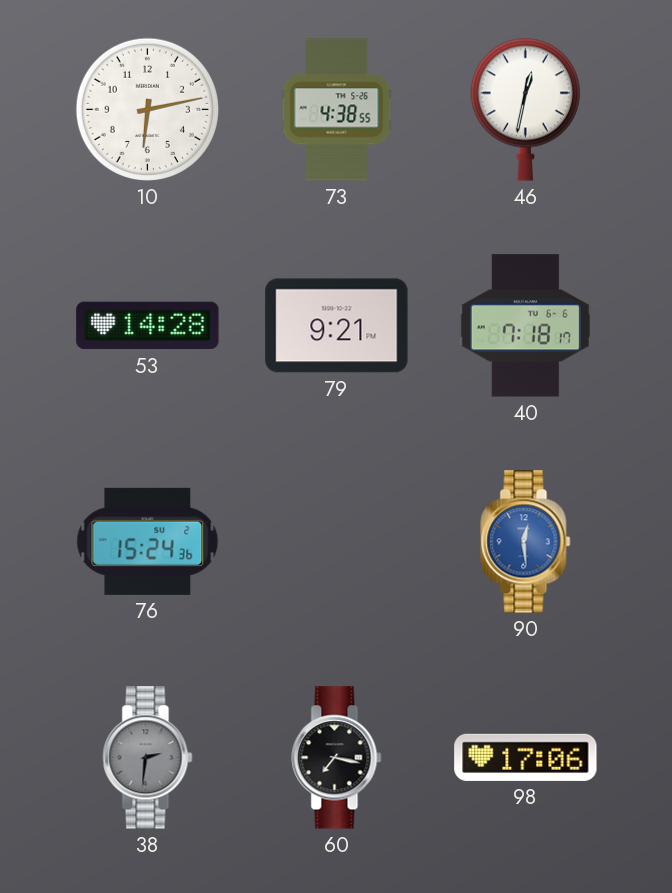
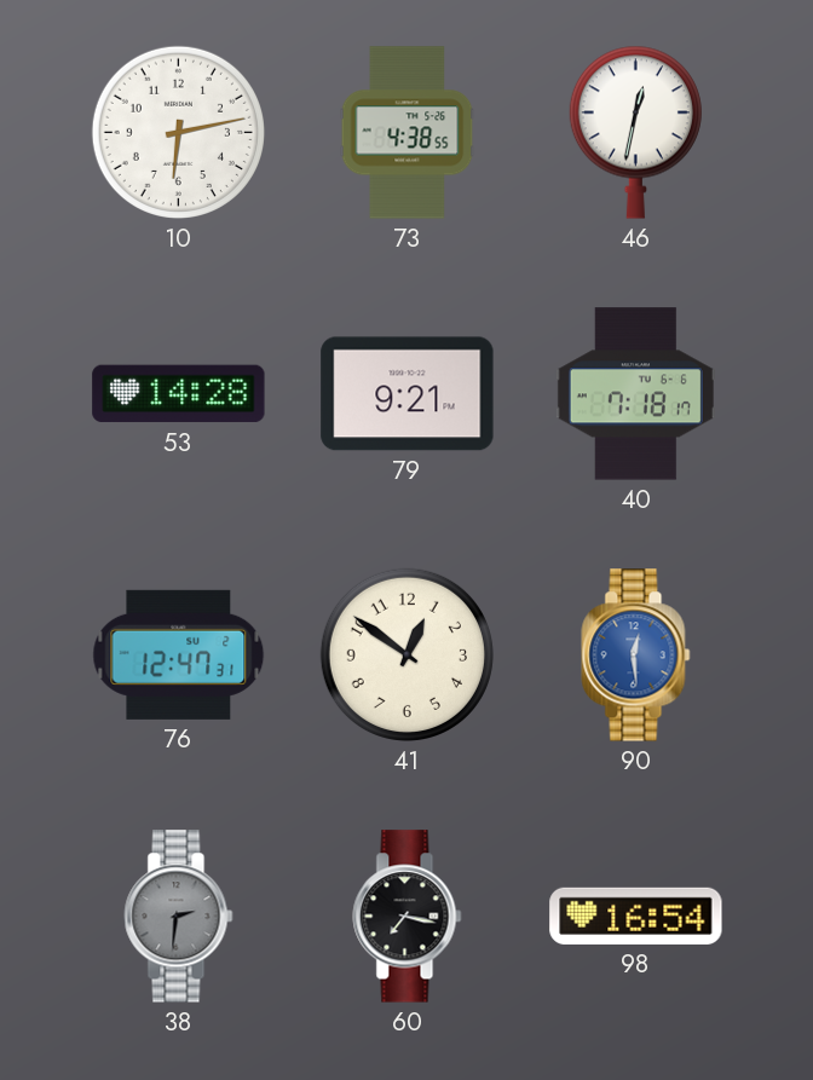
76: 15:24 -> 12:47
41: none -> 12:51
98: 17:06 -> 16:54
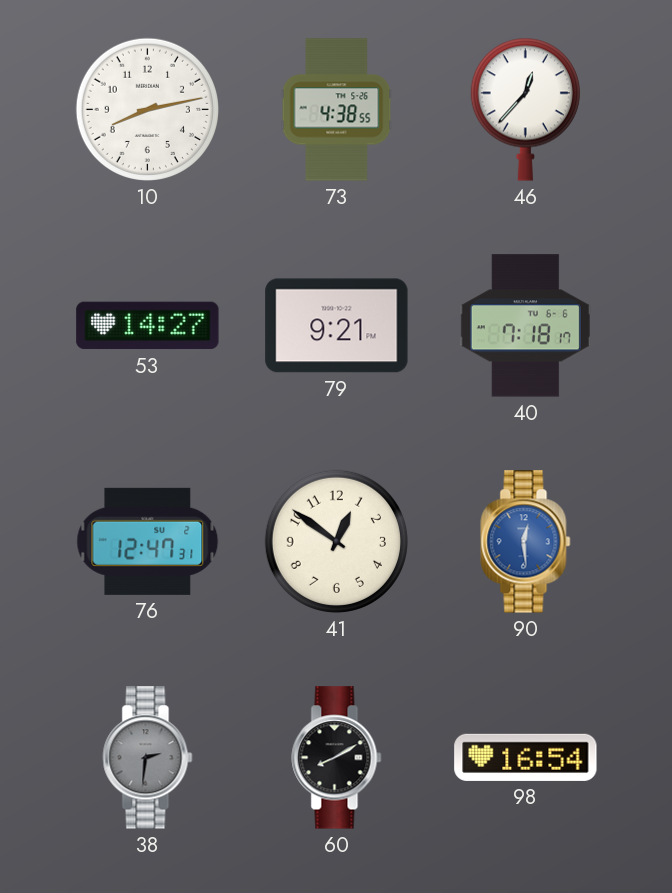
10: 6:13 -> 8:13
46: 12:32 -> 12:37
53: 14:28 -> 14:27
60: 7:17 -> 8:10
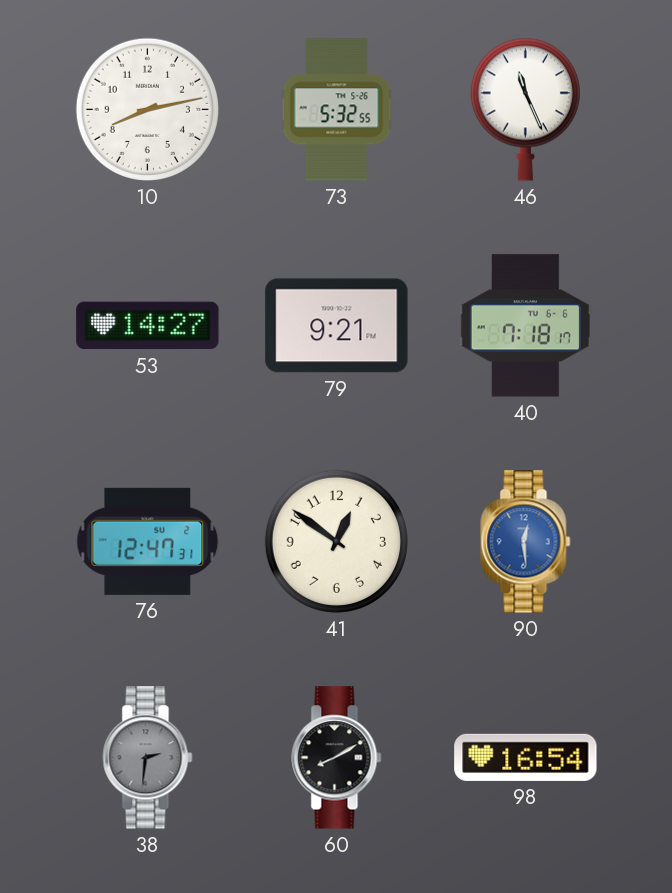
73: 4:38 -> 5:32
46: 12:37 -> 11:26
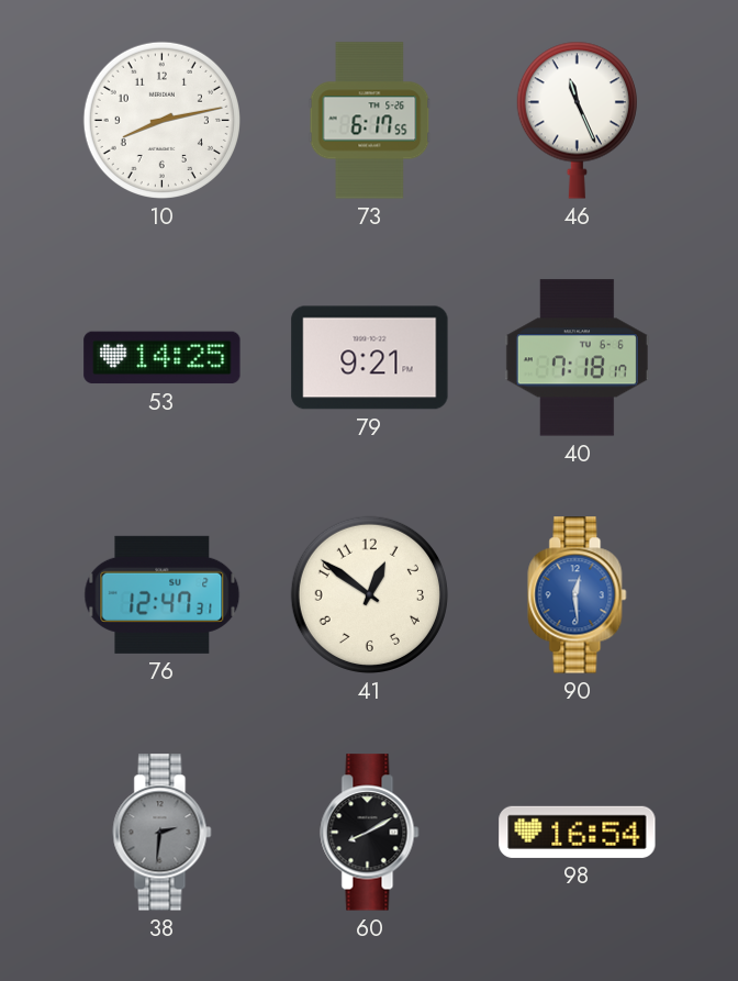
73: 5:32 -> 6:17
53: 14:27 -> 14:25
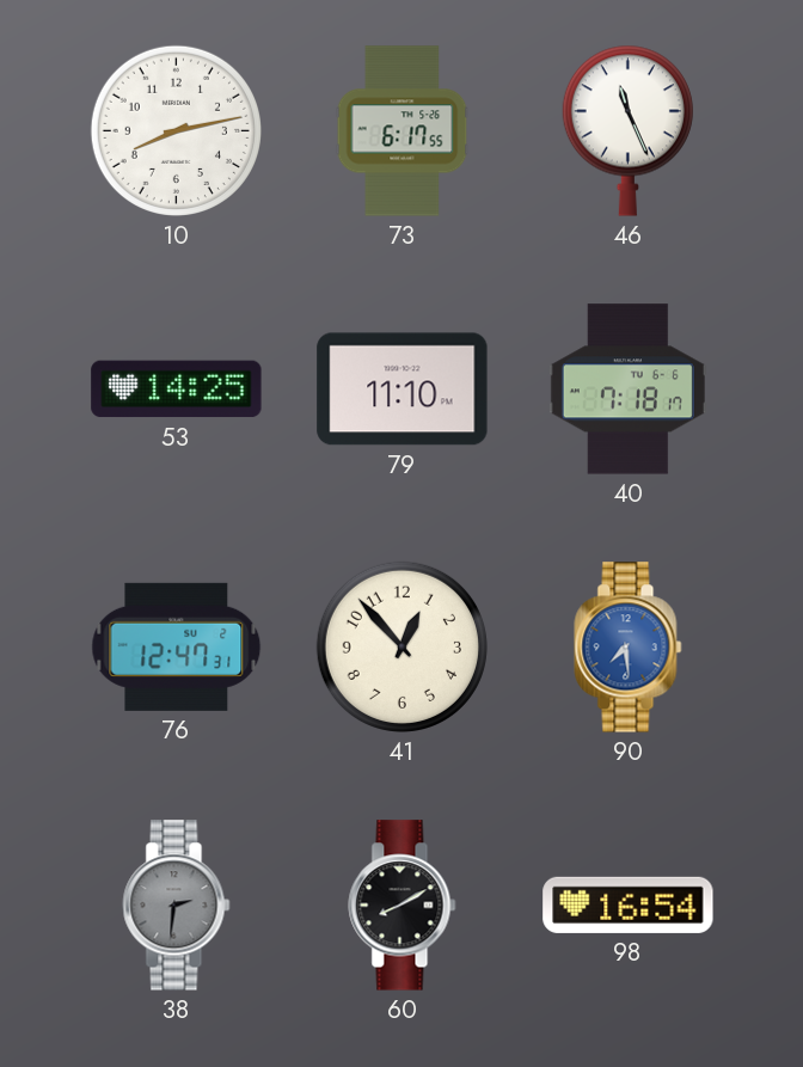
79: 9:21 -> 11:10
41: 12:51 -> 12:53
90: 12:29 -> 7:29
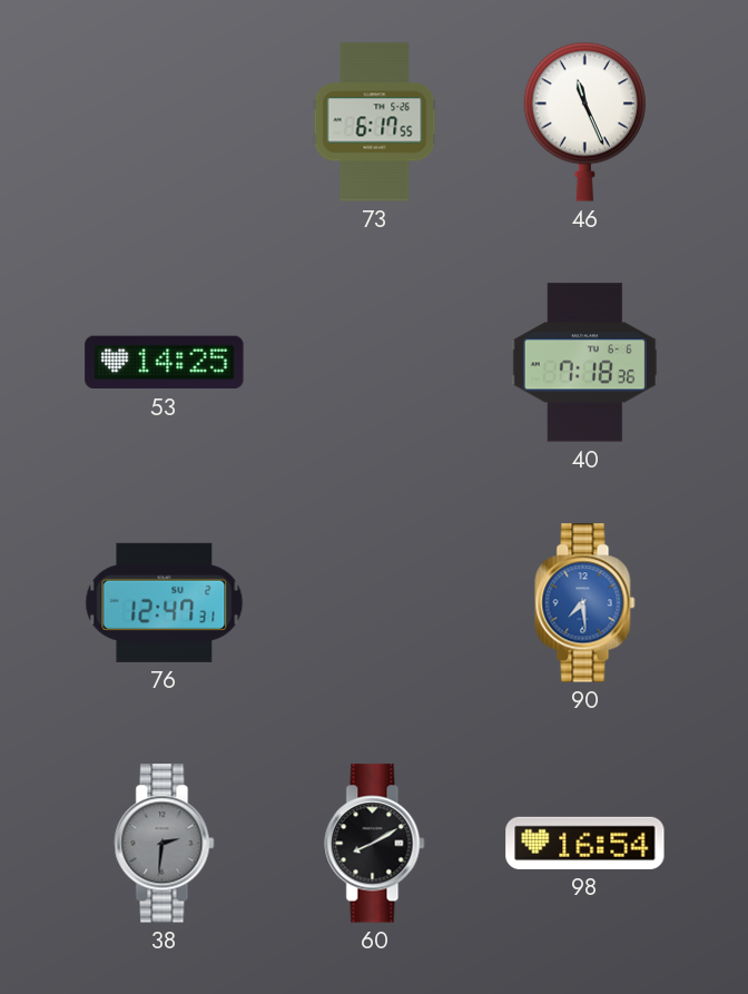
10: 8:13 -> none
79: 11:10 -> none
40: 7:18:17 -> 7:18:36
41: 12:53 -> none
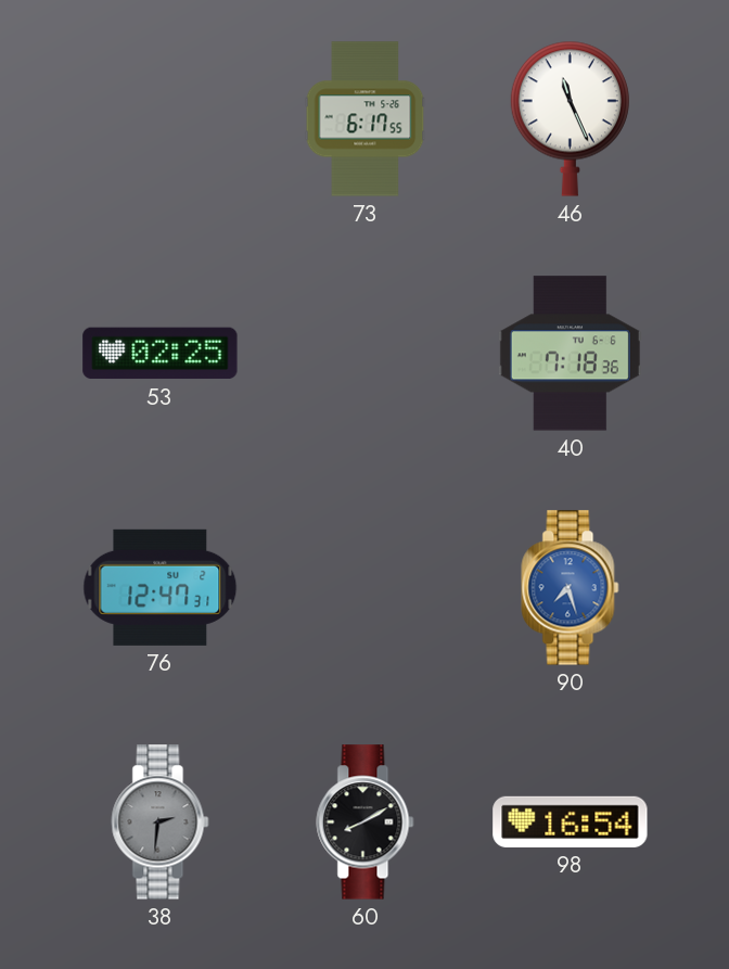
53: 14:25 -> 02:25
90: 7:29 -> 7:27
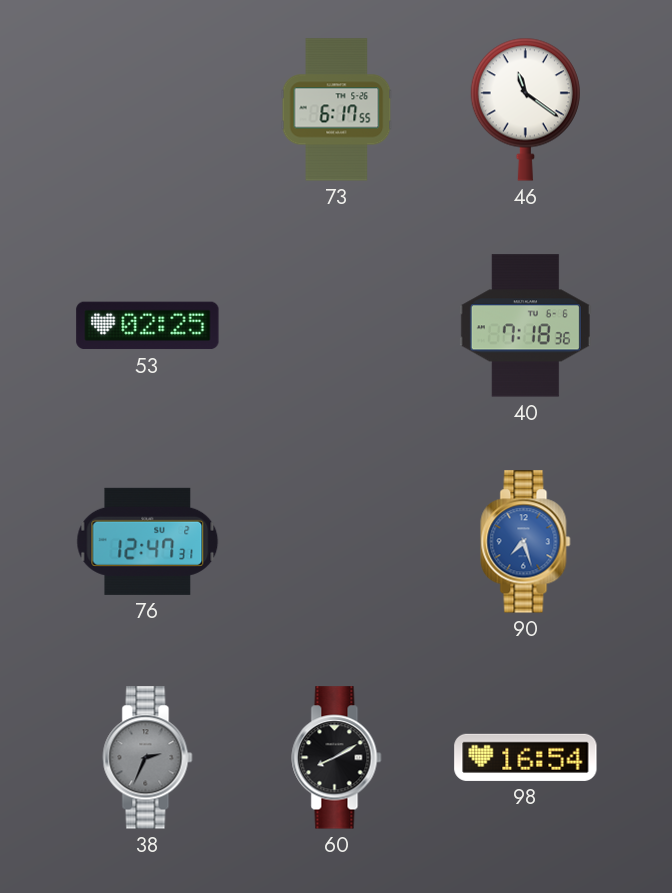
46: 11:26 -> 11:21
38: 2:31 -> 2:34
